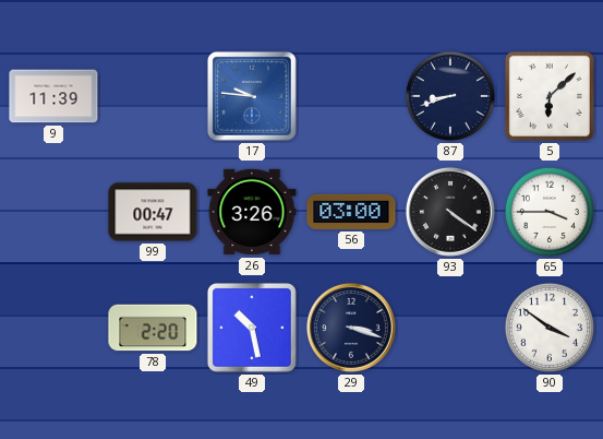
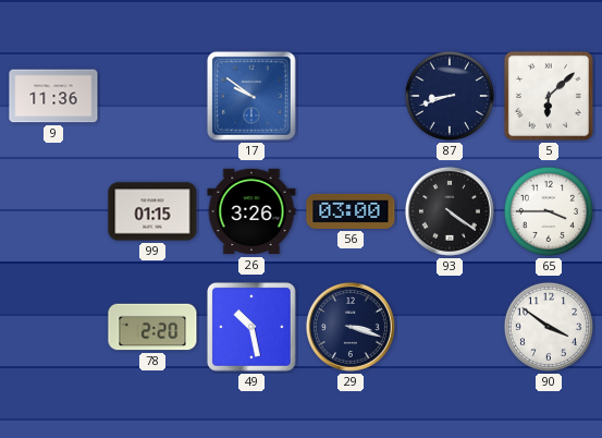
9: 11:39 -> 11:36
17: 9:46 -> 9:51
99: 00:47 -> 01:15
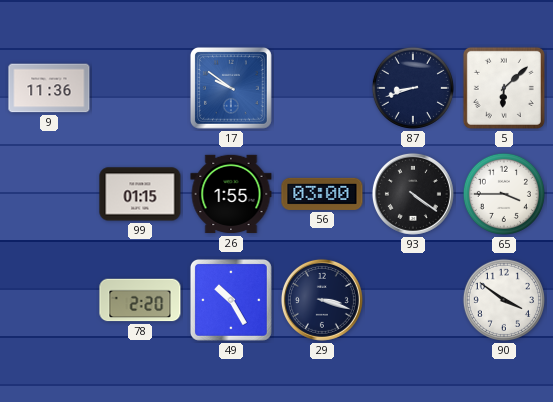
26: 3:26 -> 1:55
49: 10:28 -> 10:25
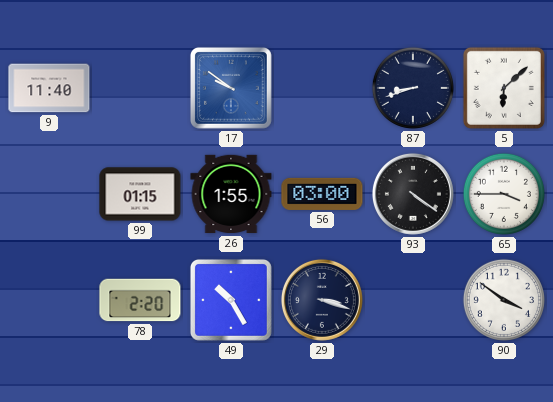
9: 11:36 -> 11:40
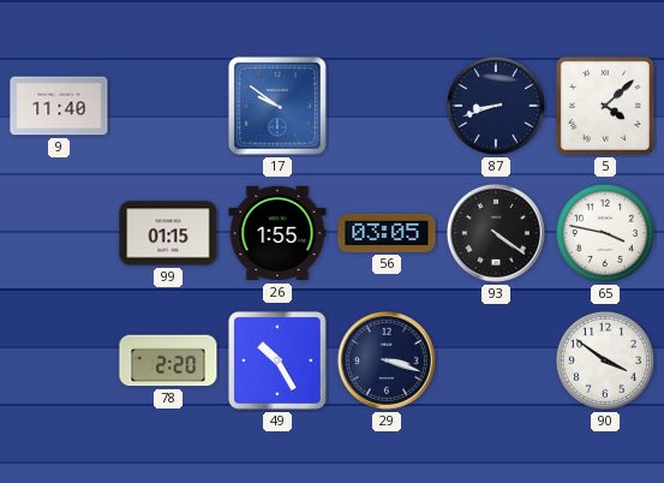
5: 6:08 -> 4:08
56: 03:00 -> 03:05
65: 3:45 -> 3:47
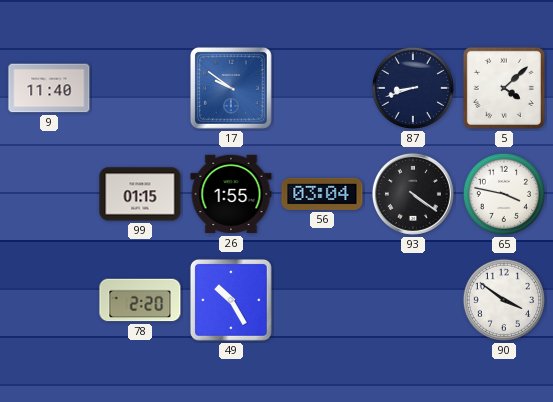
56: 03:05 -> 03:04
29: 3:18 -> none
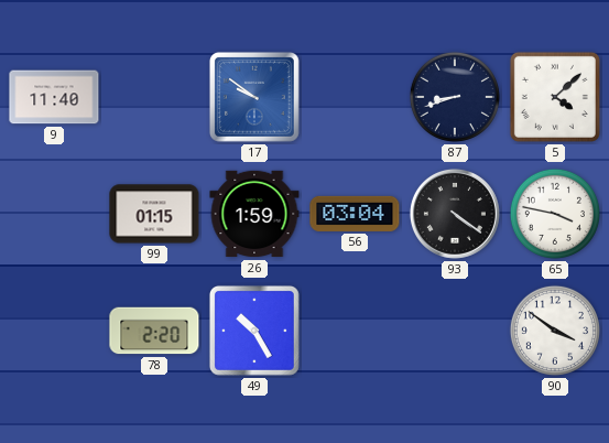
26: 1:55 -> 1:59
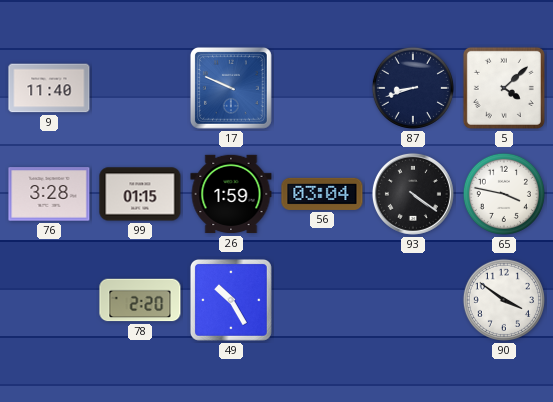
17: 9:51 -> 9:49
76: none -> 3:28
